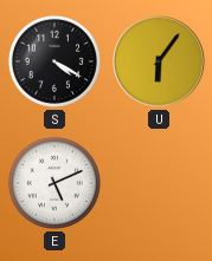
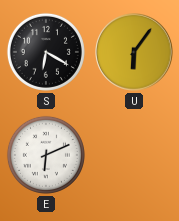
S: 4:20 -> 6:20
E: 5:11 -> 6:11
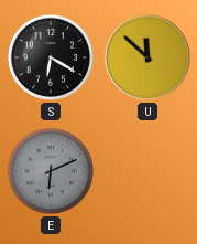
U: 6:06 -> 11:52
E dial: white -> grey
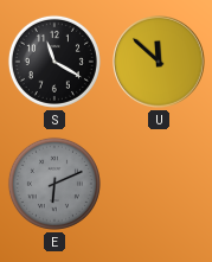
S: 6:20 -> 11:20
